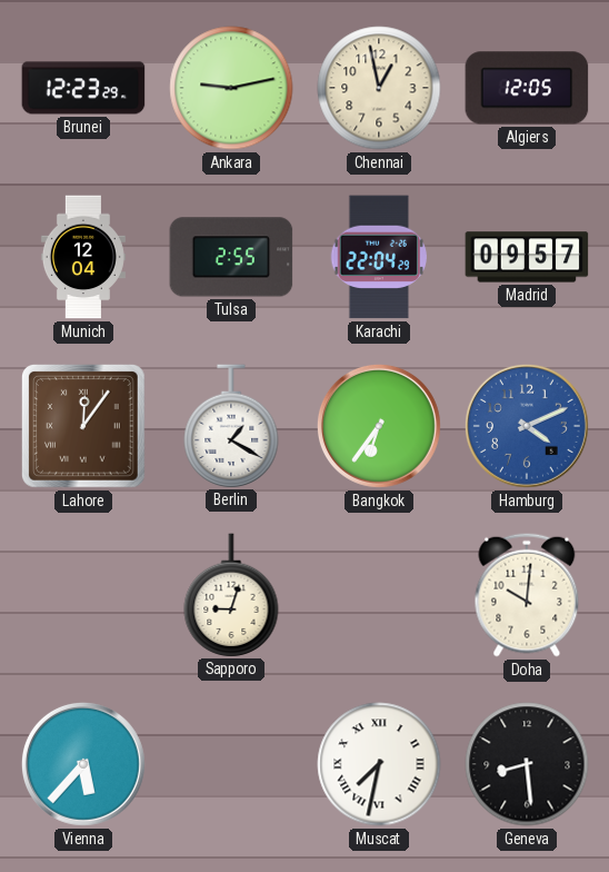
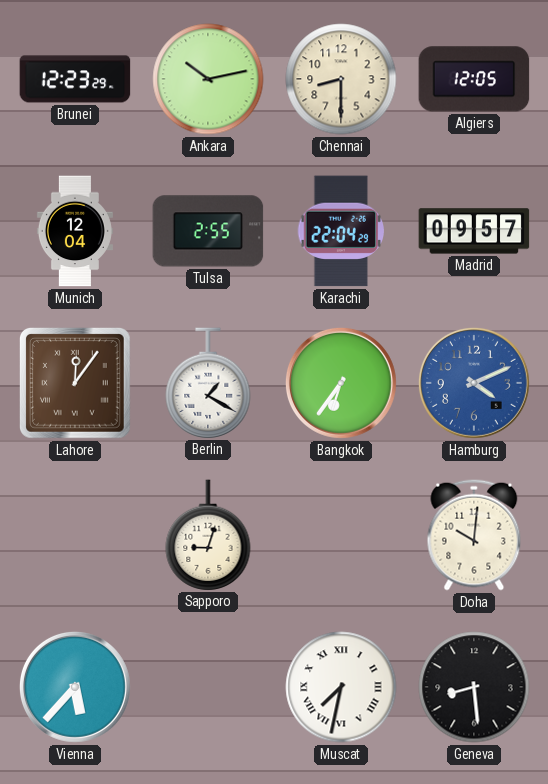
Ankara: 9:13 -> 10:13
Chennai: 12:58 -> 8:30
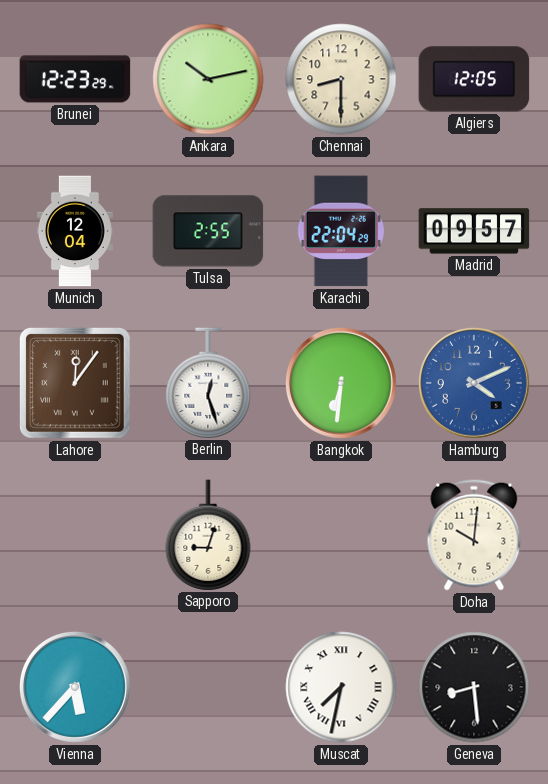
Berlin: 1:20 -> 12:27
Bangkok: 6:36 -> 6:31
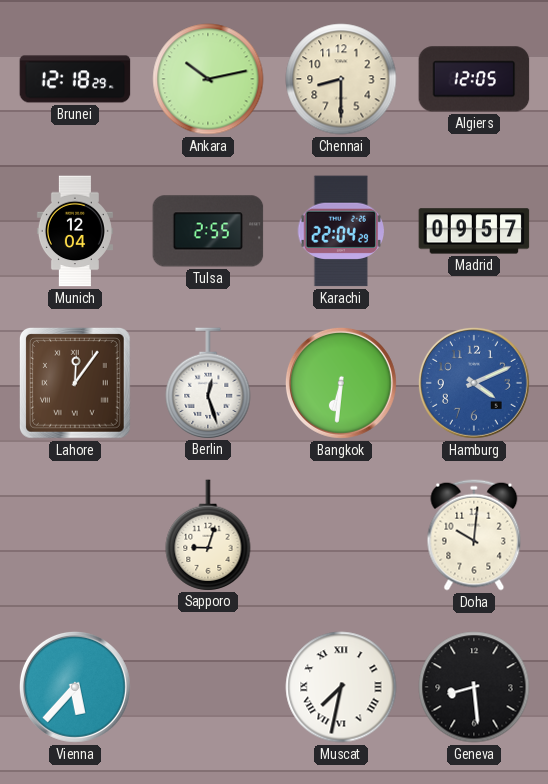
Brunei: 12:23 -> 12:18
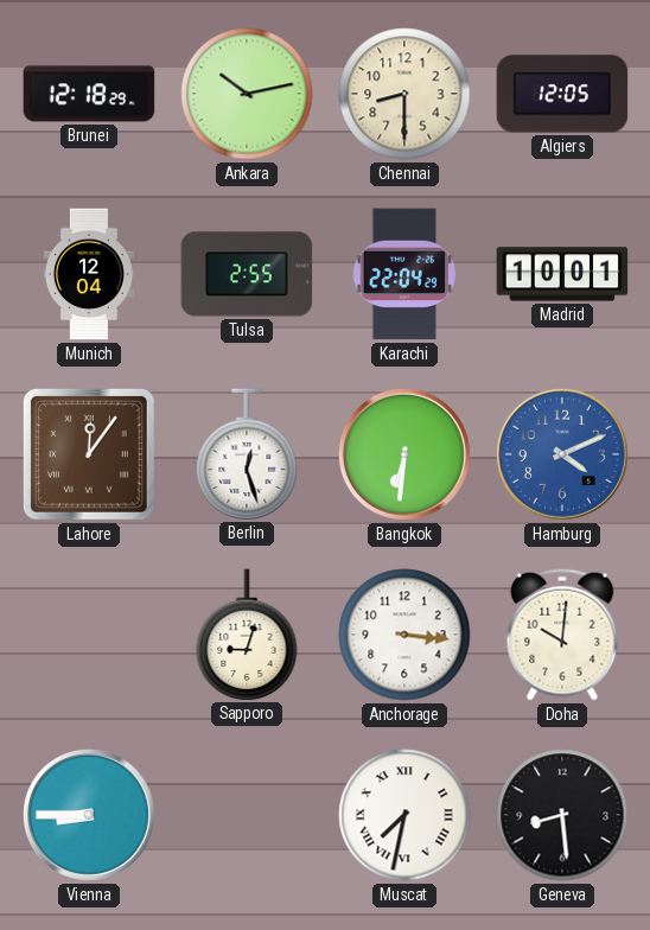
Madrid: 09:57 -> 10:01
Anchorage: none -> 3:16
Vienna: 5:37 -> 8:45
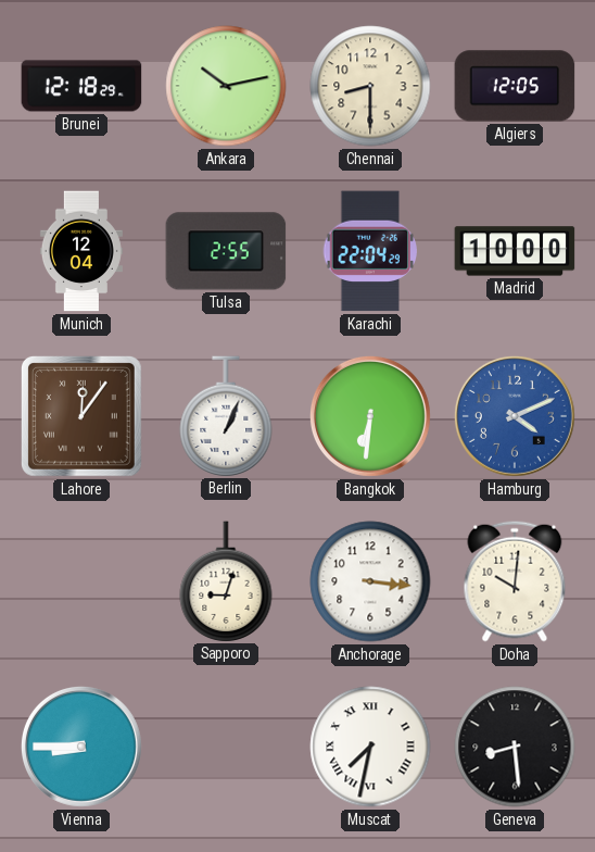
Madrid: 10:01 -> 10:00
Berlin: 12:27 -> 1:04
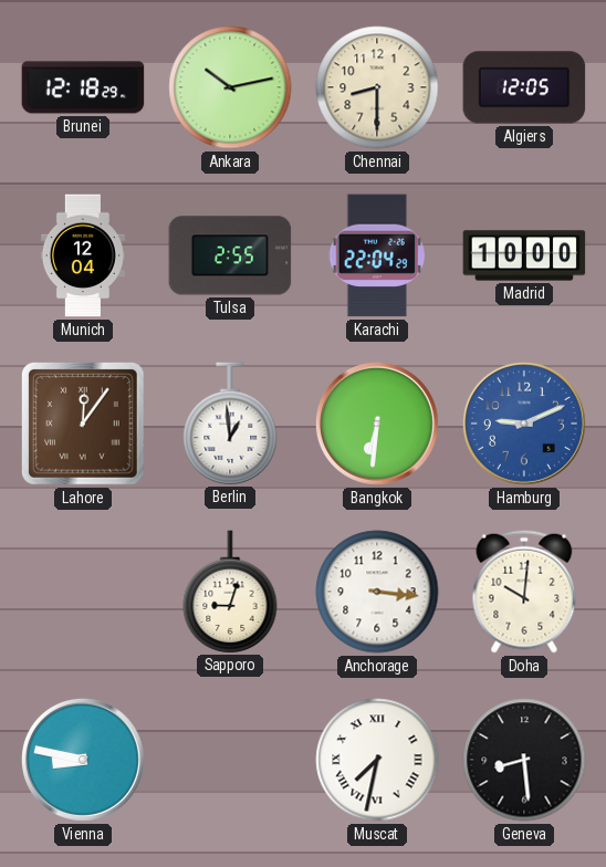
Berlin: 1:04 -> 12:59
Hamburg: 4:11 -> 9:11
Vienna: 8:45 -> 8:47
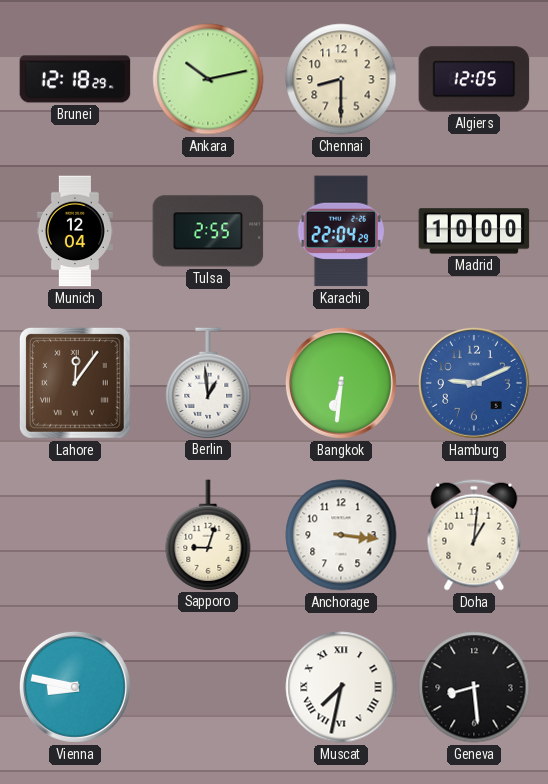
Doha: 10:01 -> 1:01
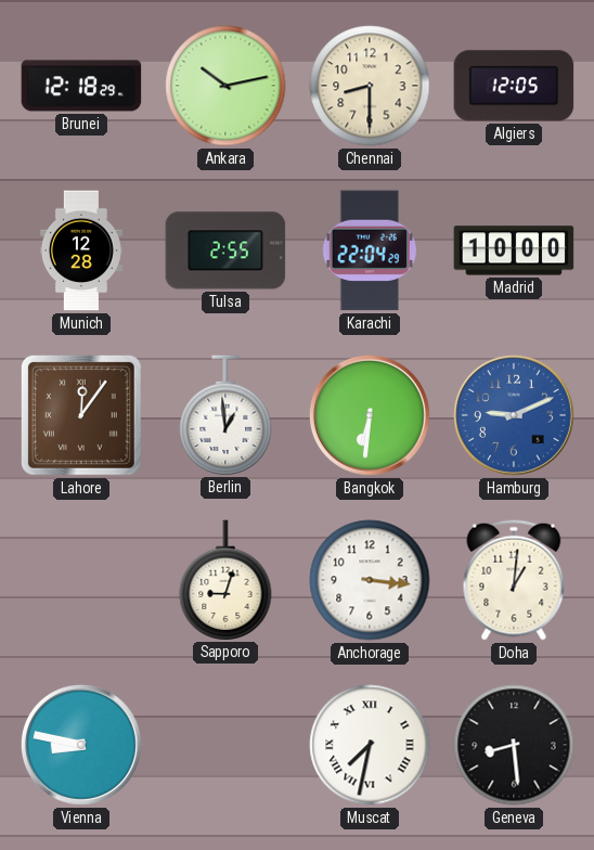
Munich: 12:04 -> 12:28
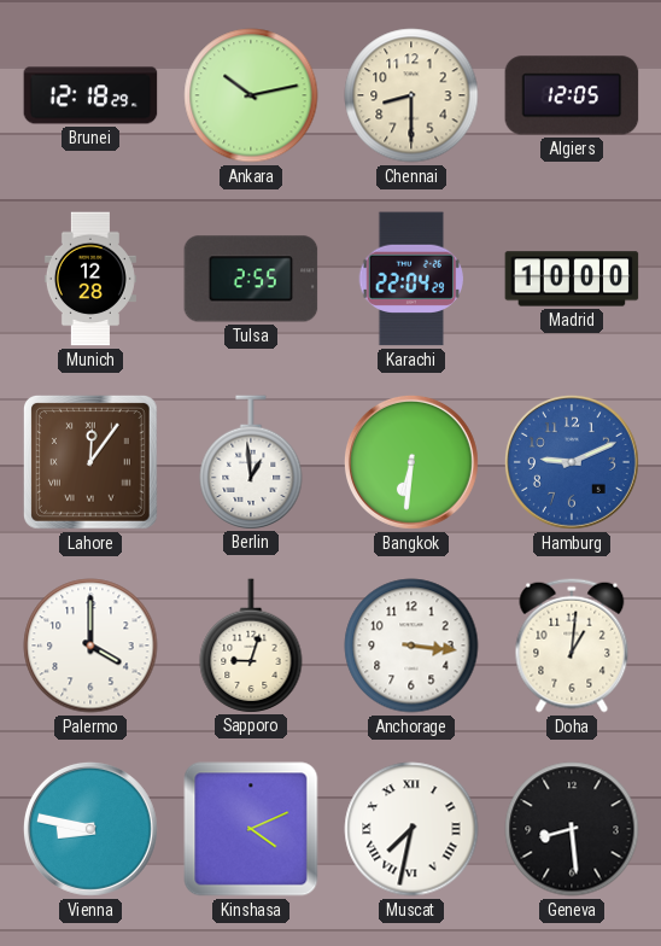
Palermo: none -> 4:00
Kinshasa: none -> 4:11
